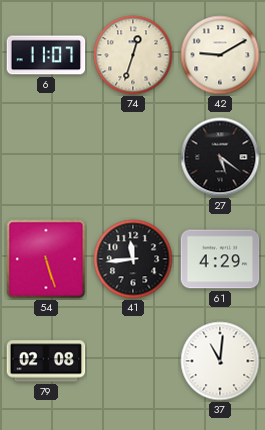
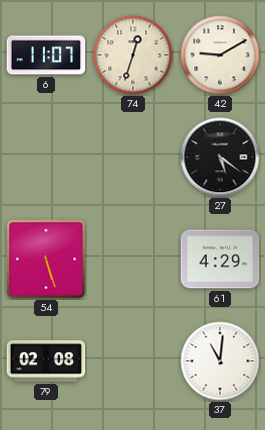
41: 11:44 -> none
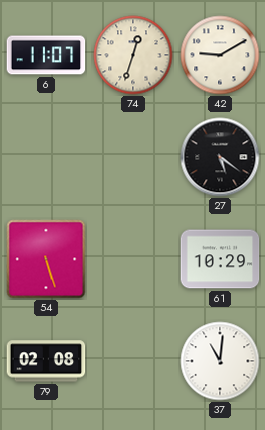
61: 4:29 -> 10:29
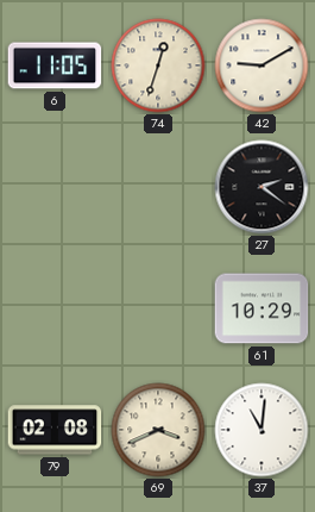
6: 11:07 -> 11:05
27: 5:21 -> 2:21
54: 5:27 -> none
69: none -> 3:41
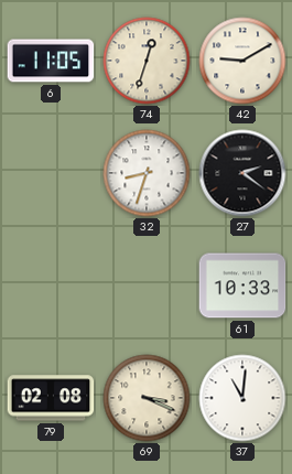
32: none -> 8:33
61: 10:29 -> 10:33
69: 3:41 -> 3:19
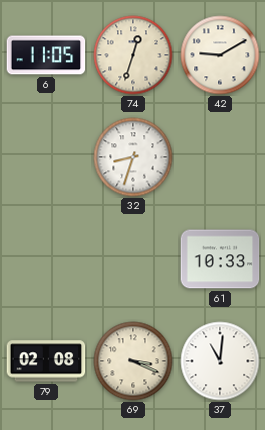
27: 2:21 -> none
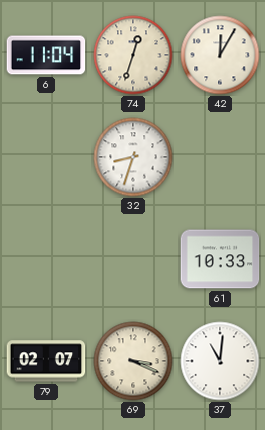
6: 11:05 -> 11:04
42: 9:10 -> 12:05
79: 02:08 -> 02:07
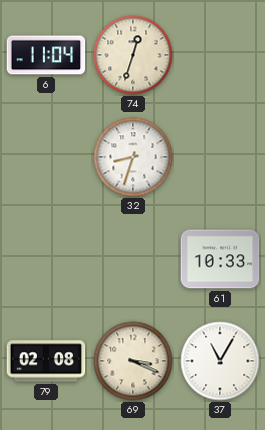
42: 12:05 -> none
79: 02:07 -> 02:08
37: 11:01 -> 11:05
